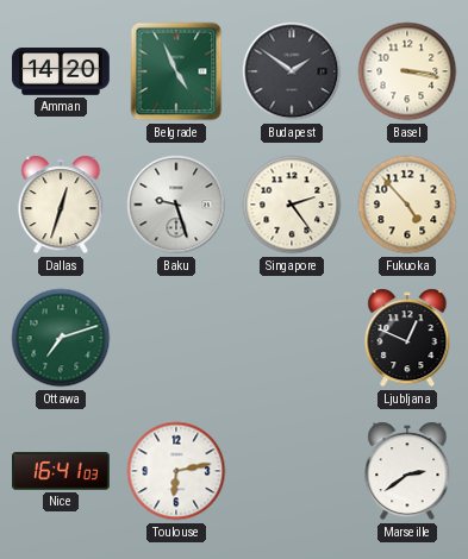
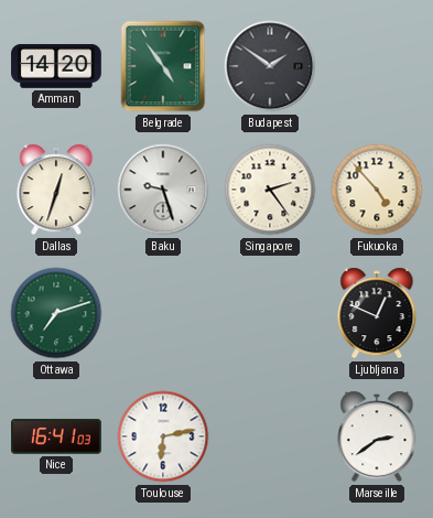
Belgrade: 4:56 -> 4:54
Basel: 3:17 -> none
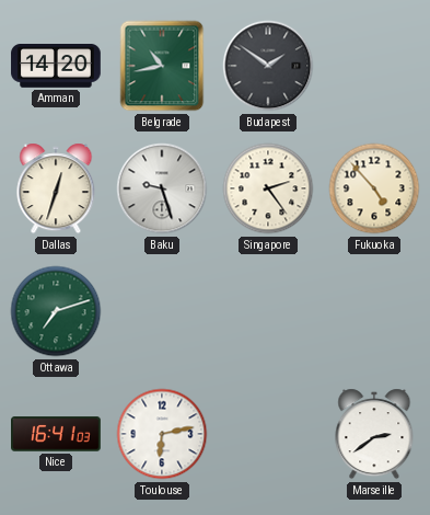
Belgrade: 4:54 -> 10:43
Ljubljana: 12:49 -> none
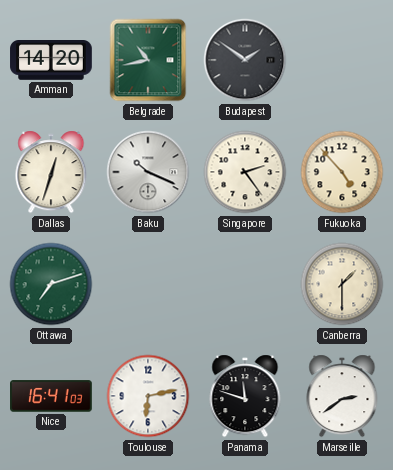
Baku: 9:27 -> 10:19
Canberra: none -> 1:30
Panama: none -> 11:48
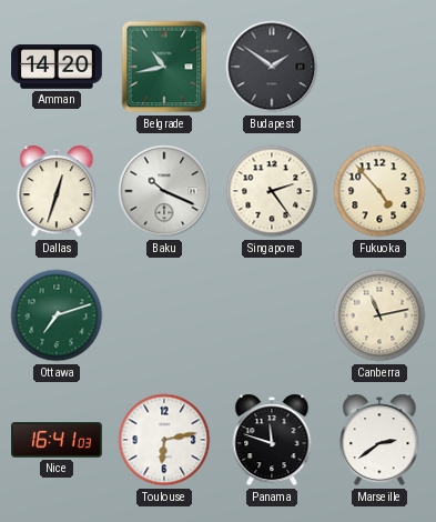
Canberra: 1:30 -> 11:13
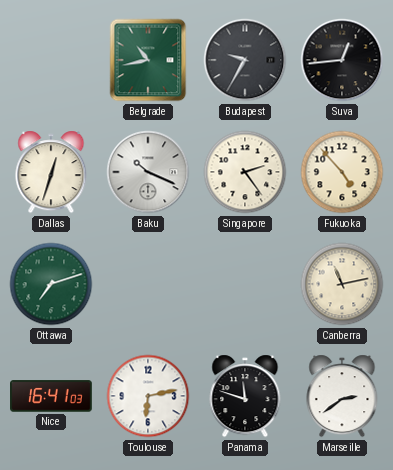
Amman: 14:20 -> none
Budapest: 1:51 -> 9:35
Suva: none -> 12:44
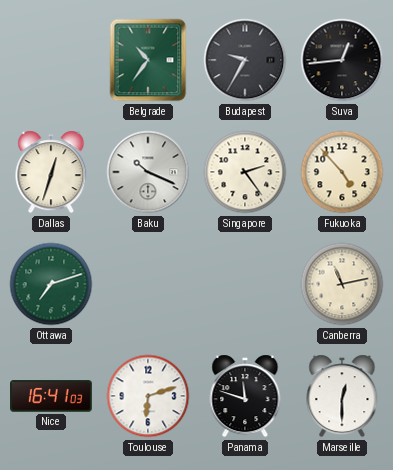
Belgrade: 10:43 -> 10:36
Toulouse: 6:13 -> 6:12
Marseille: 2:39 -> 12:30
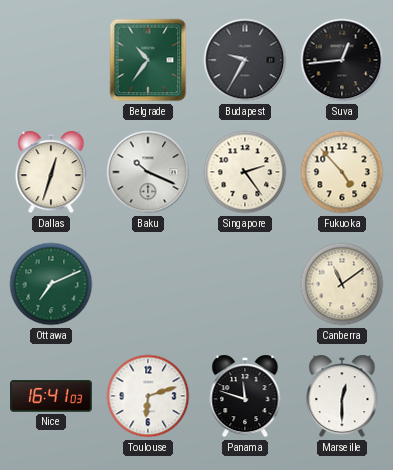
Ottawa: 7:12 -> 7:11
Canberra: 11:13 -> 11:09
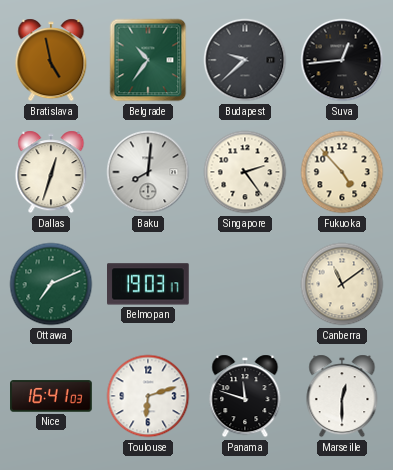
Bratislava: none -> 4:58
Budapest: 9:35 -> 9:38
Baku: 10:19 -> 8:01
Belmopan: none -> 19:03
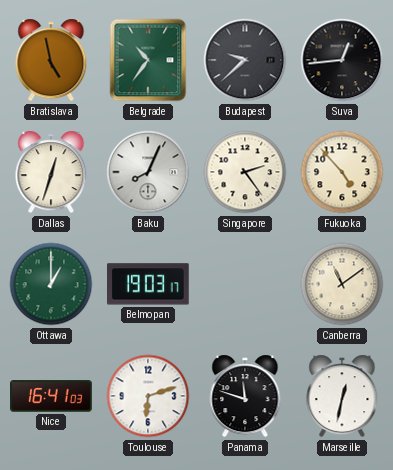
Baku: 8:01 -> 8:04
Ottawa: 7:11 -> 1:00
Marseille: 12:30 -> 12:32
